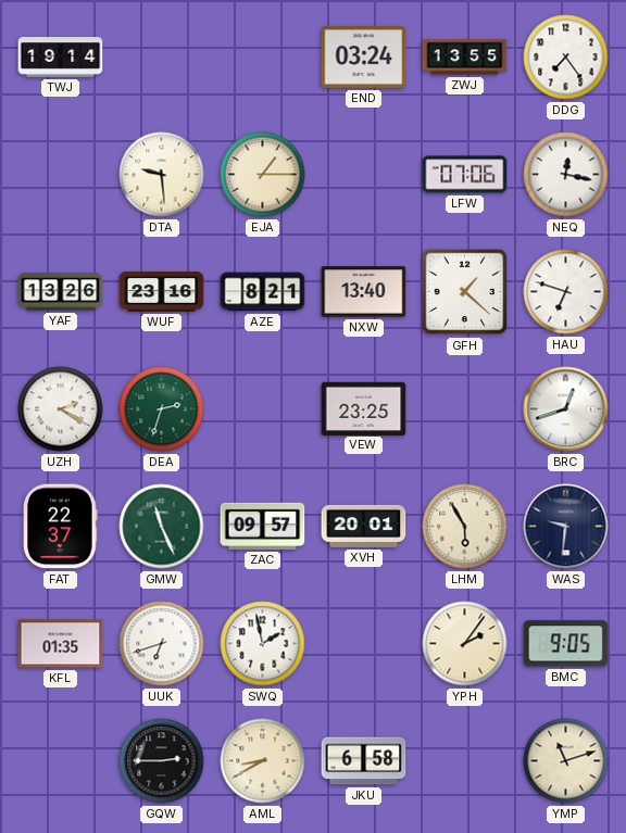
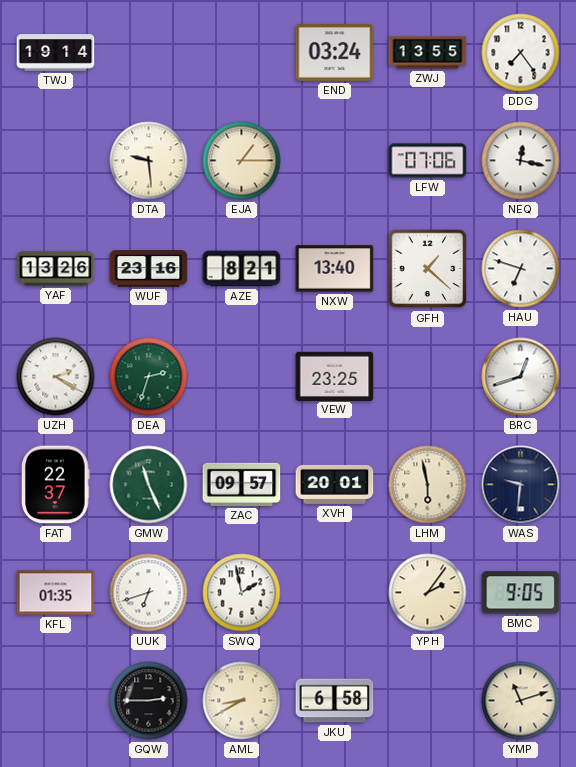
LHM: 5:55 -> 5:58
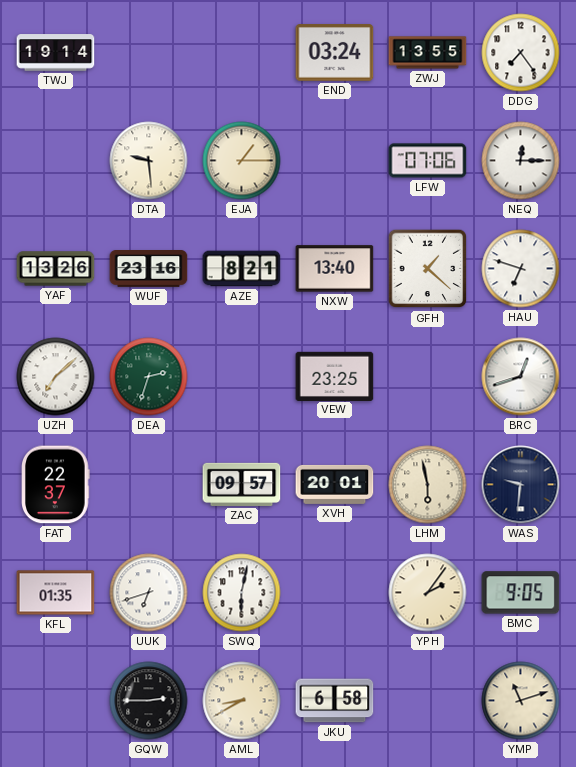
NEQ: 12:17 -> 12:15
UZH: 2:20 -> 7:08
GMW: 11:26 -> none
SWQ: 1:58 -> 6:02
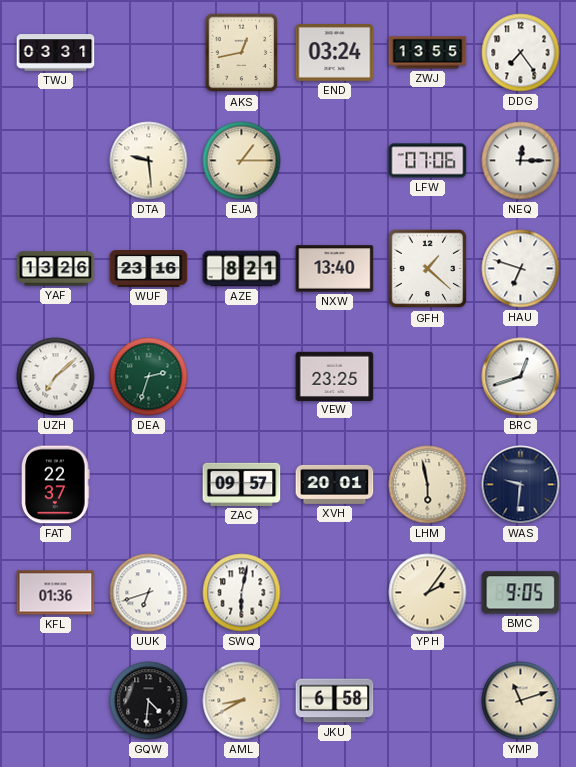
TWJ: 19:14 -> 03:31
AKS: none -> 12:43
KFL: 01:35 -> 01:36
GQW: 2:45 -> 4:31
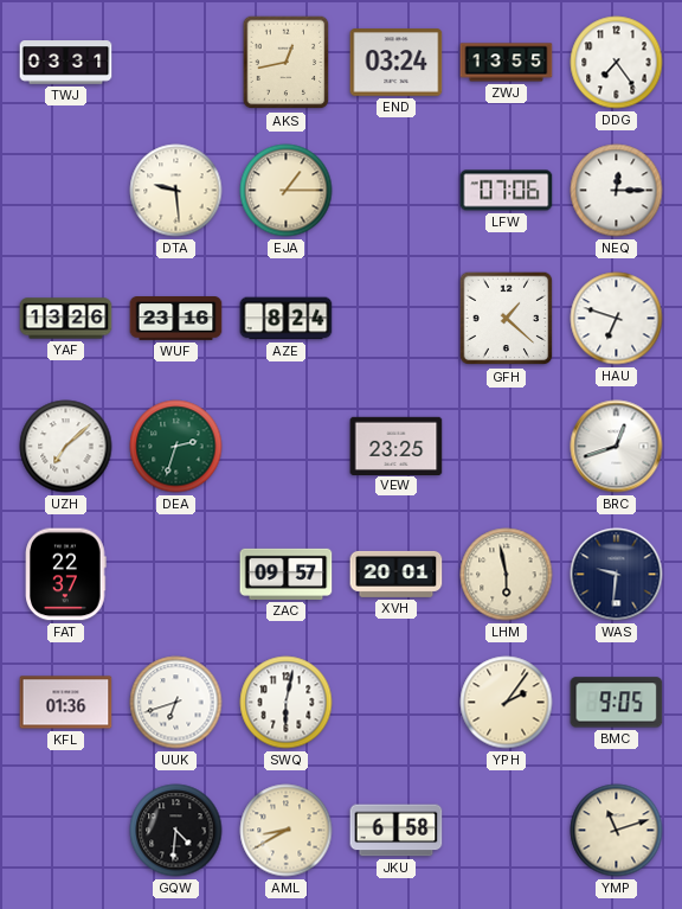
AZE: 8:21 -> 8:24
NXW: 13:40 -> none
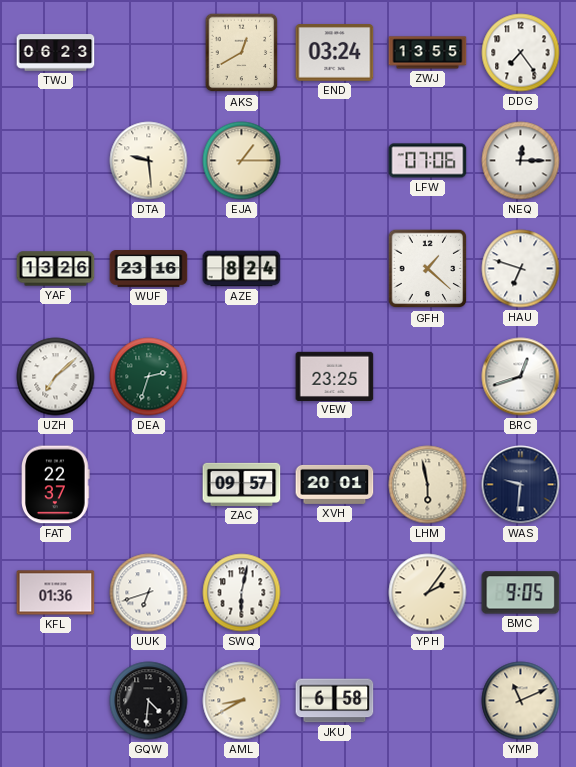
TWJ: 03:31 -> 06:23
AKS: 12:43 -> 12:40
YMP: 11:12 -> 11:11
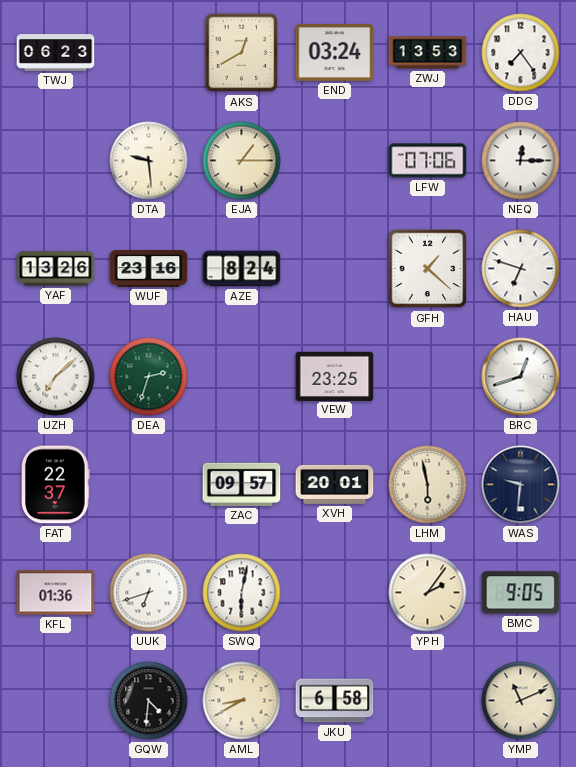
ZWJ: 13:55 -> 13:53
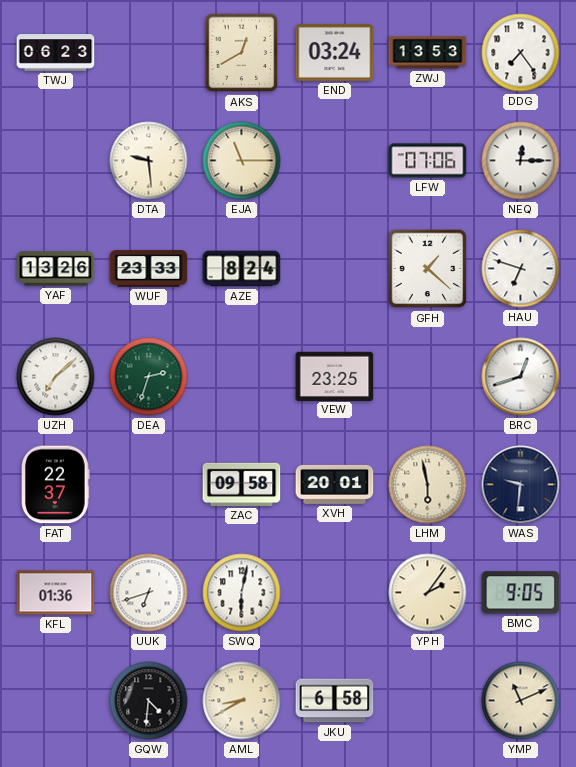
EJA: 1:15 -> 11:15
WUF: 23:16 -> 23:33
ZAC: 09:57 -> 09:58
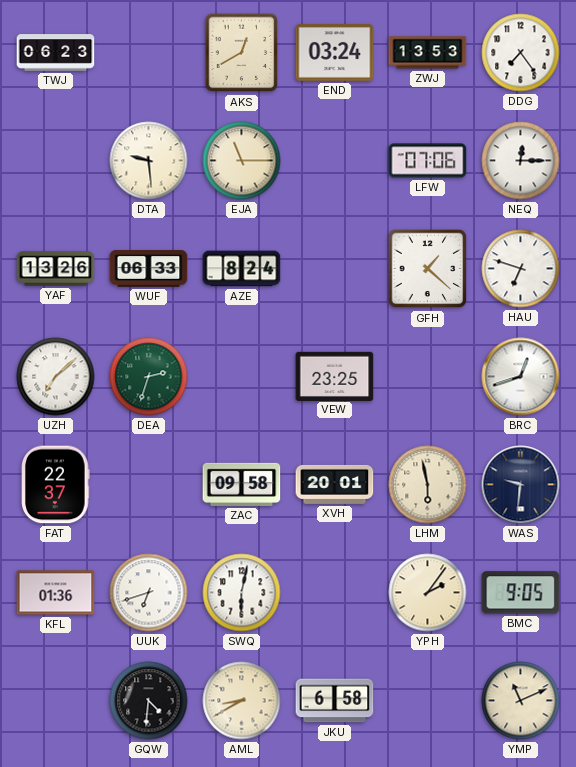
WUF: 23:33 -> 06:33
